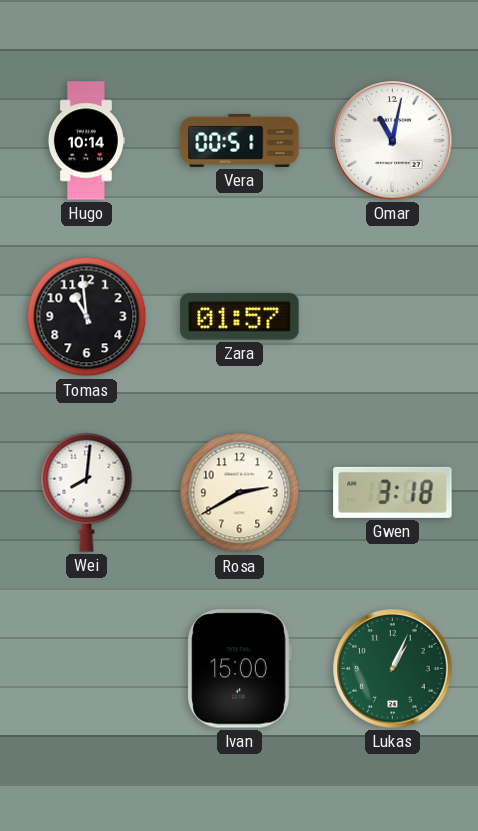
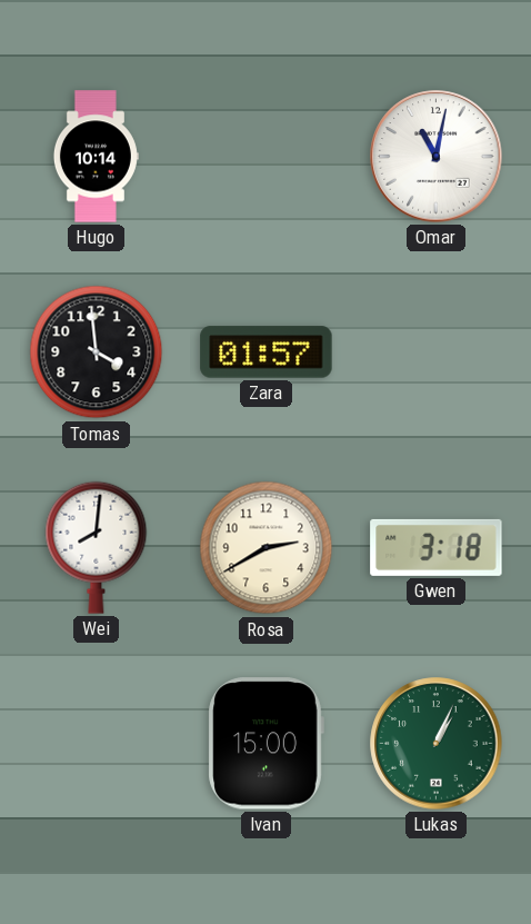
Vera: 00:51 -> none
Tomas: 10:59 -> 3:59
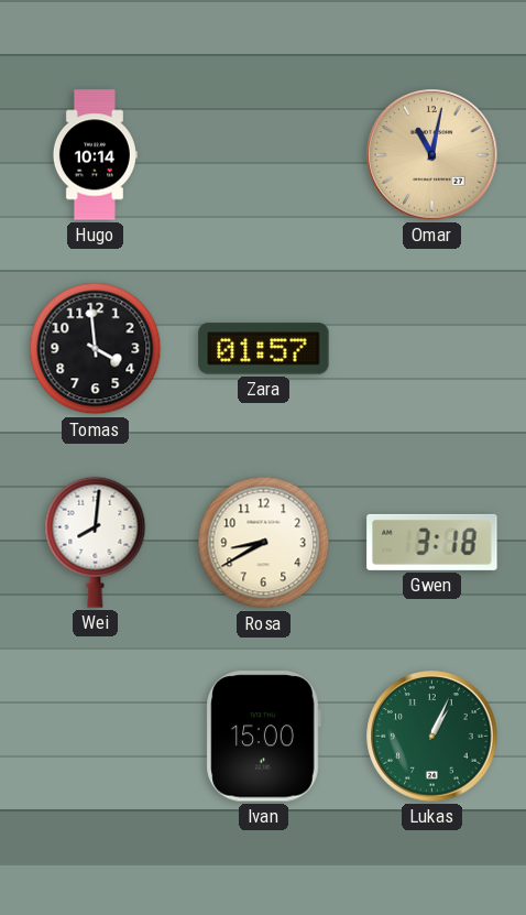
Omar dial: white -> champagne
Rosa: 2:40 -> 8:40
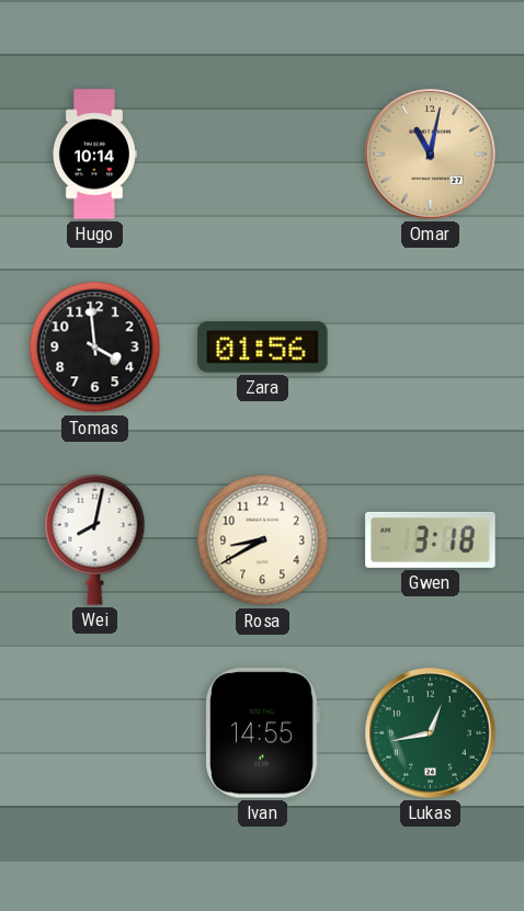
Zara: 01:57 -> 01:56
Wei: 8:01 -> 8:02
Ivan: 15:00 -> 14:55
Lukas: 1:04 -> 12:43
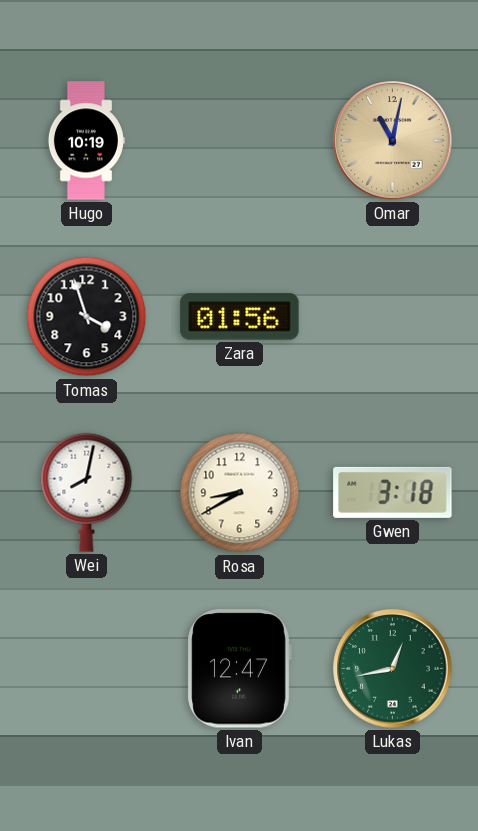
Hugo: 10:14 -> 10:19
Tomas: 3:59 -> 3:57
Ivan: 14:55 -> 12:47
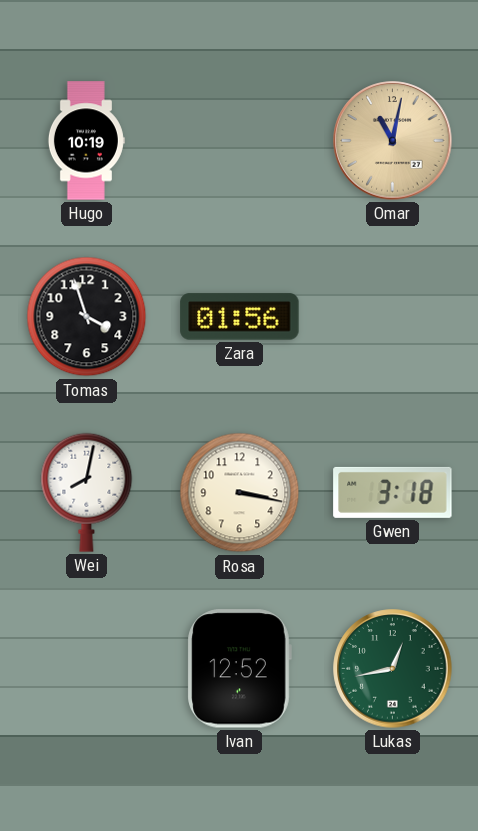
Rosa: 8:40 -> 3:17
Ivan: 12:47 -> 12:52
